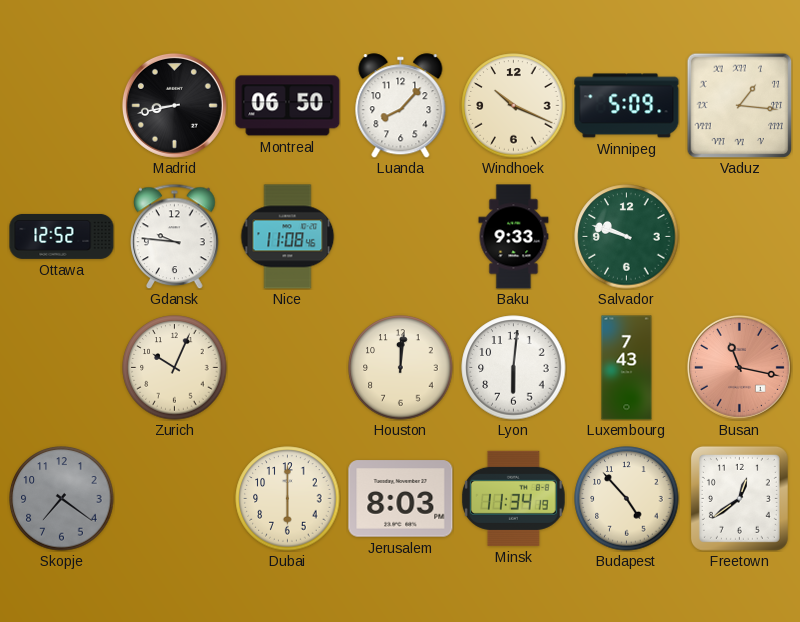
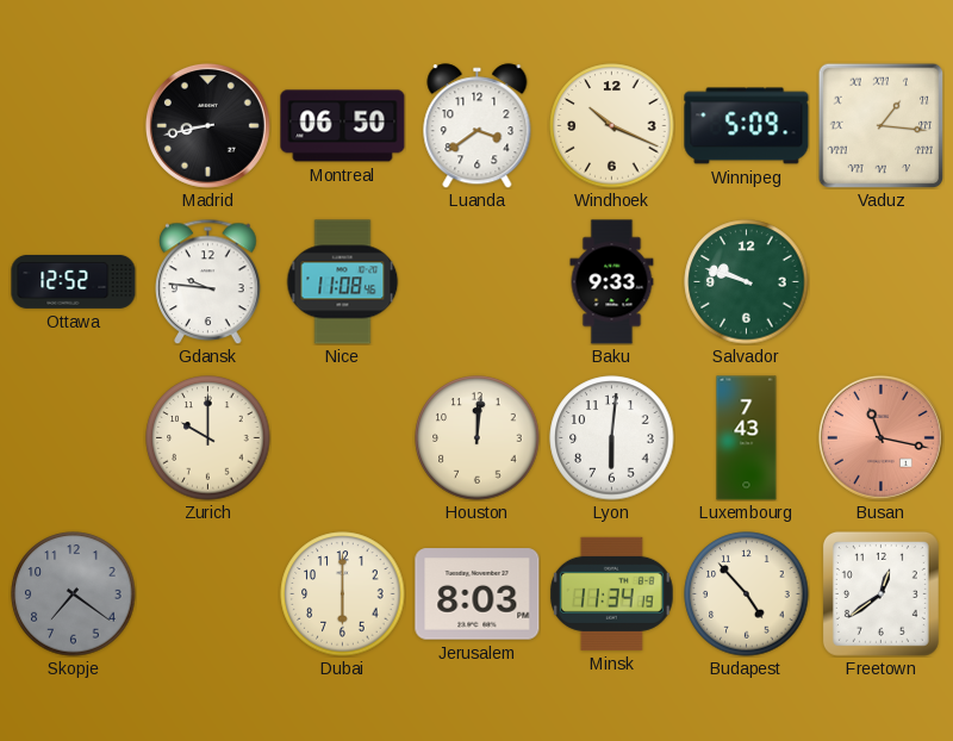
Luanda: 8:07 -> 3:39
Zurich: 10:04 -> 10:00
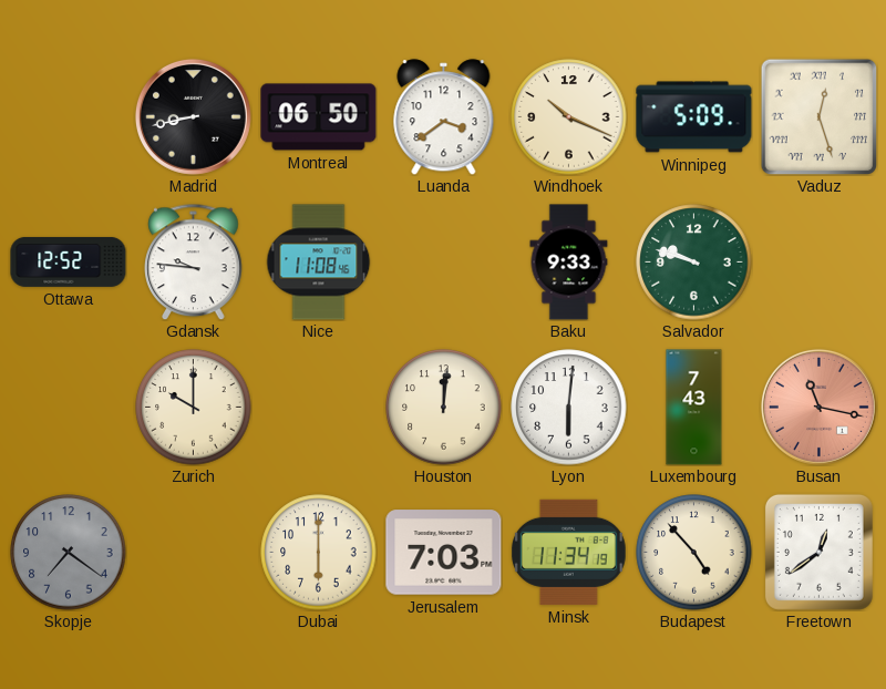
Vaduz: 1:16 -> 12:27
Jerusalem: 8:03 -> 7:03
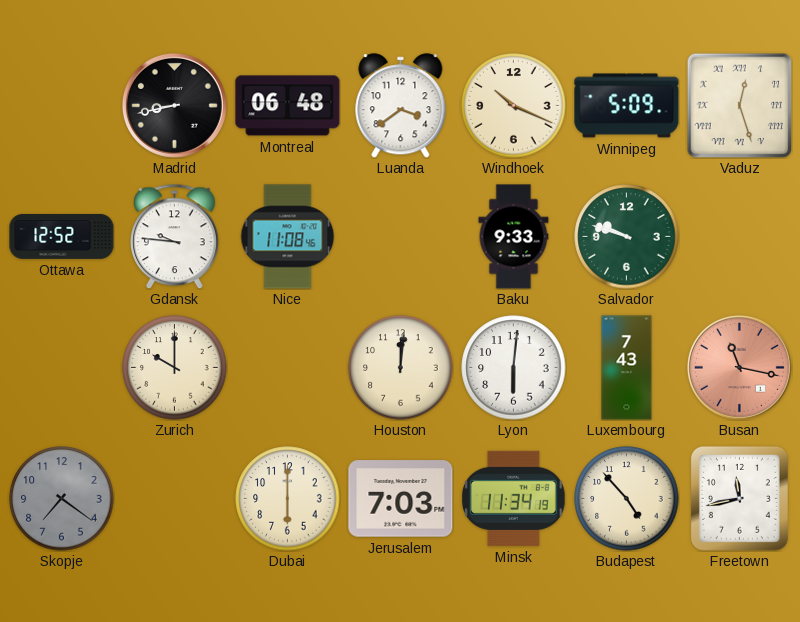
Montreal: 06:50 -> 06:48
Freetown: 12:39 -> 11:43
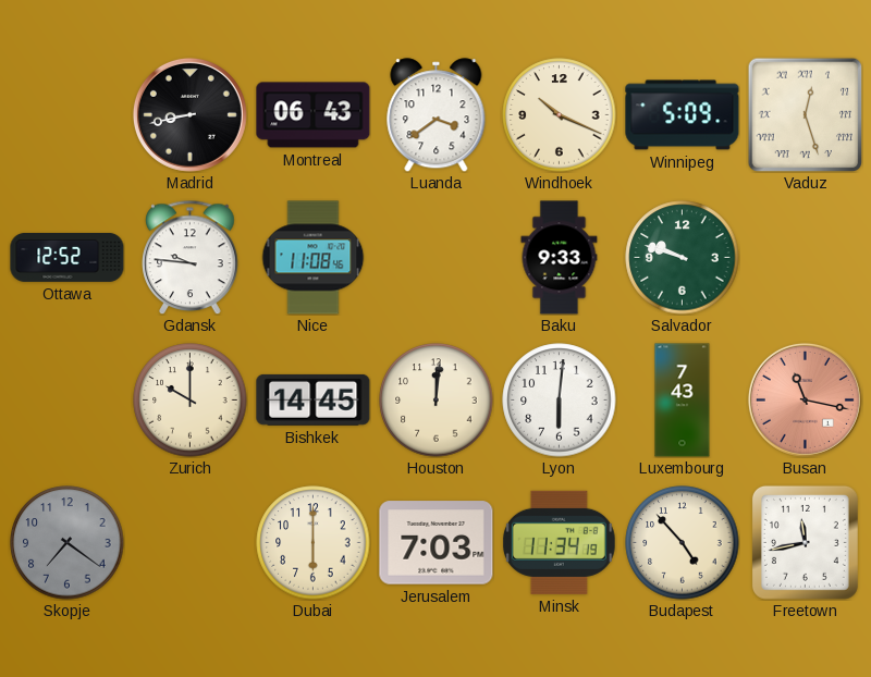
Montreal: 06:48 -> 06:43
Bishkek: none -> 14:45
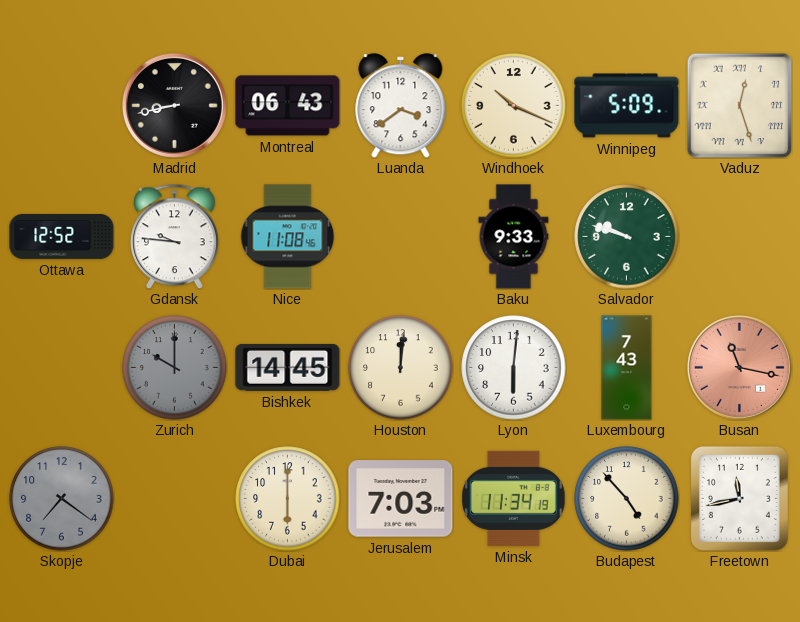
Zurich dial: cream -> grey
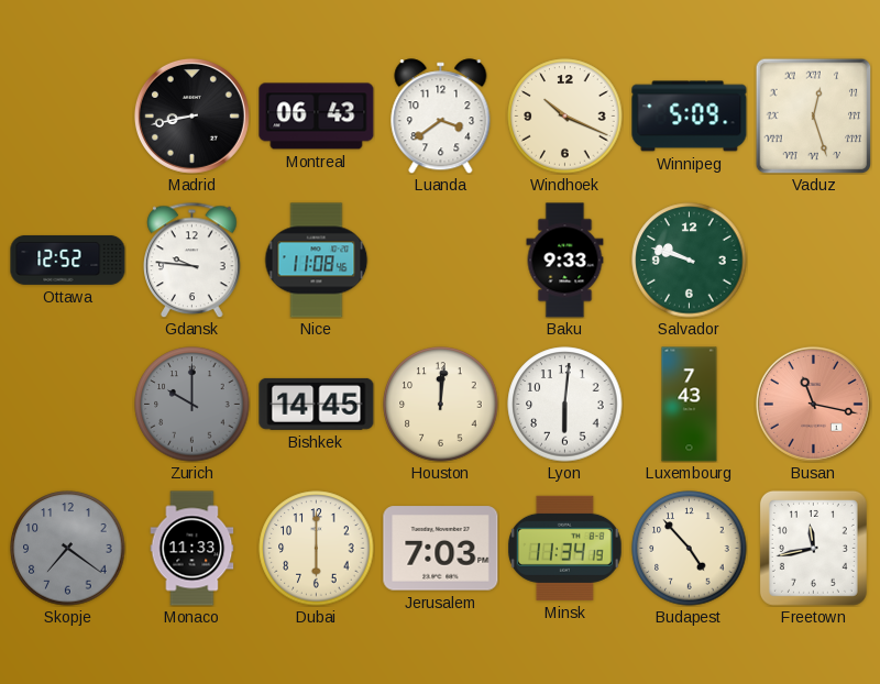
Monaco: none -> 11:33
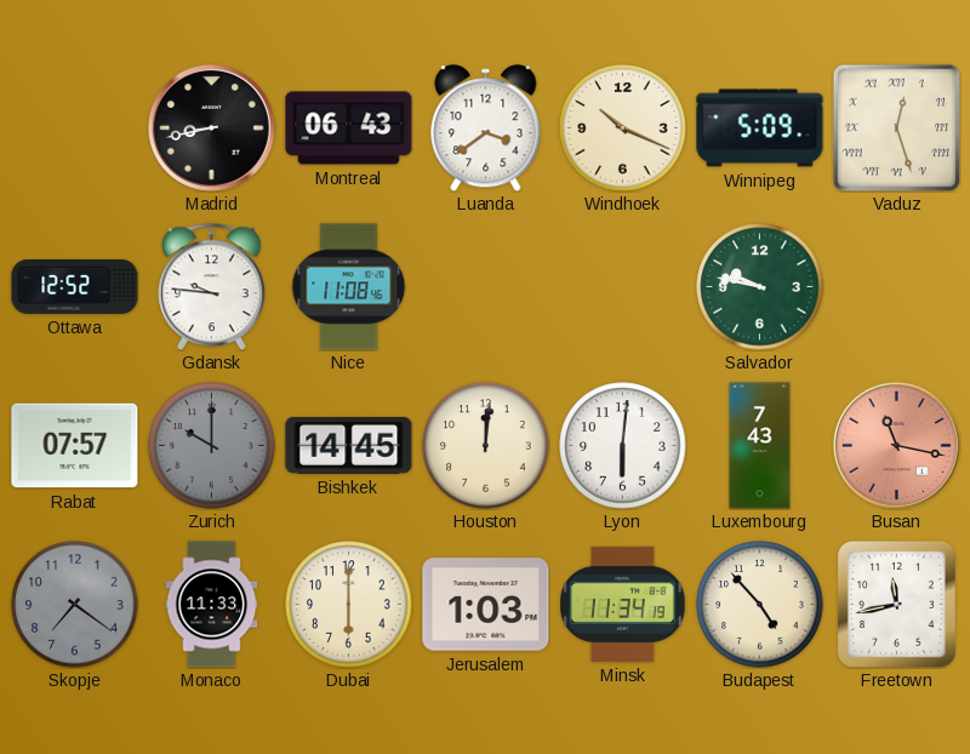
Baku: 9:33 -> none
Salvador: 9:48 -> 9:47
Rabat: none -> 07:57
Jerusalem: 7:03 -> 1:03
